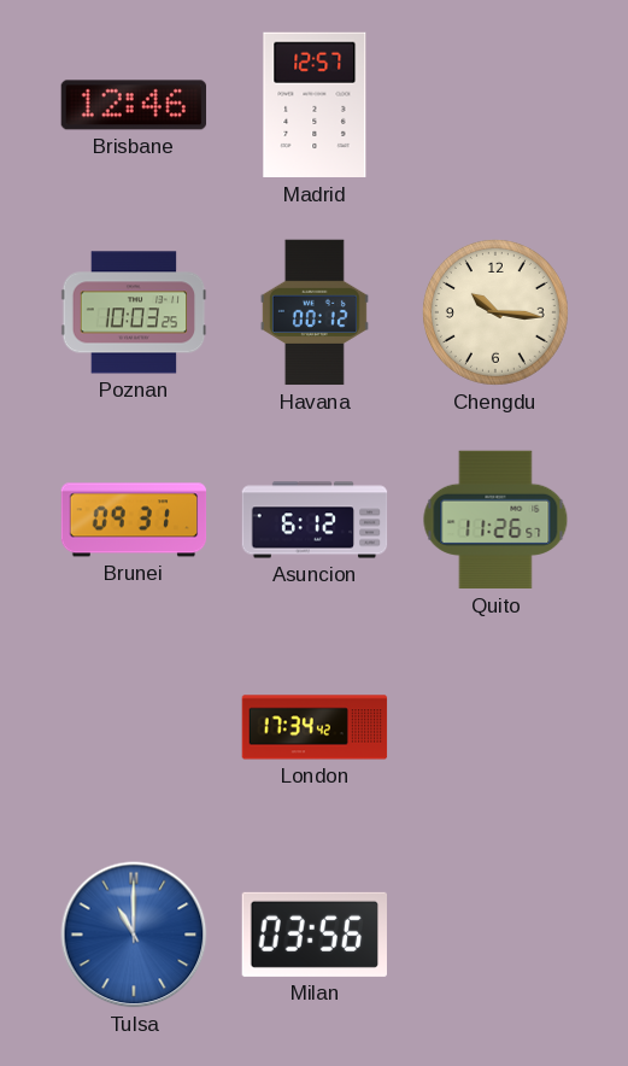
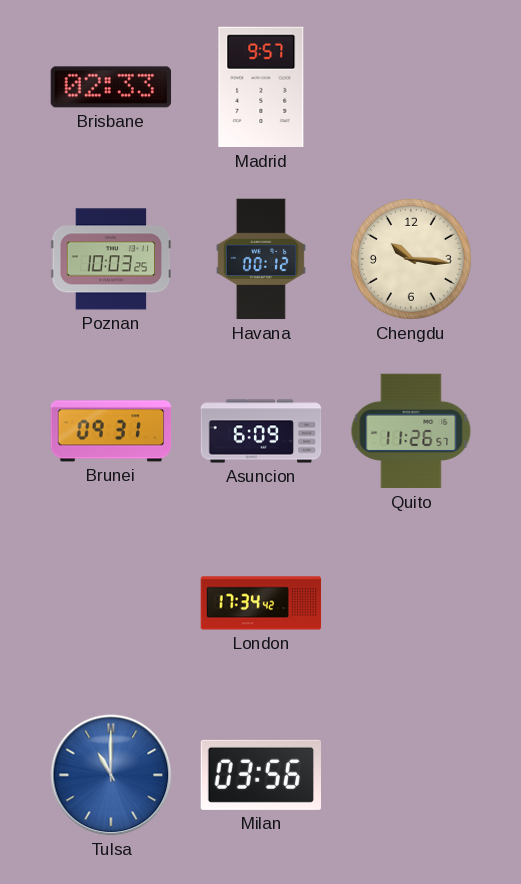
Brisbane: 12:46 -> 02:33
Madrid: 12:57 -> 9:57
Asuncion: 6:12 -> 6:09
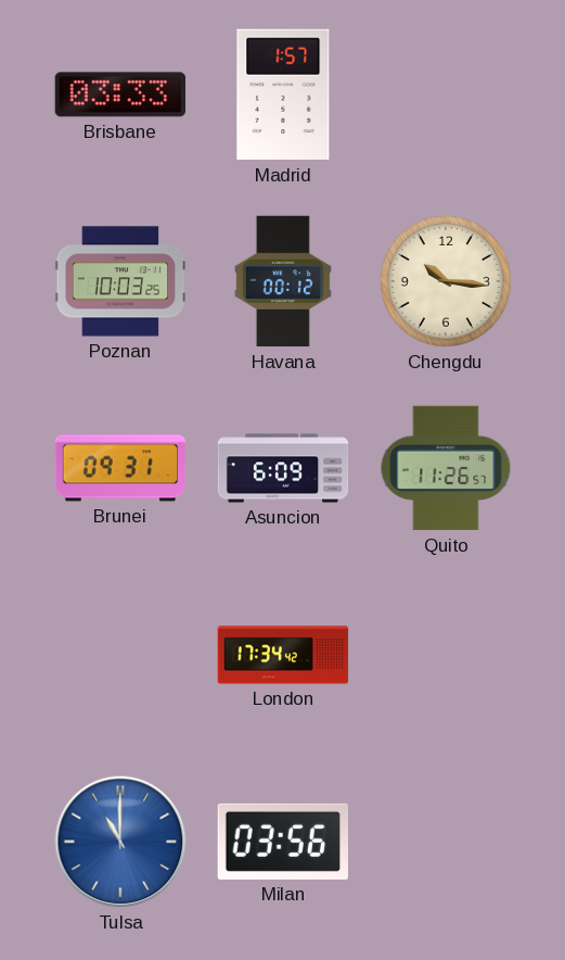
Brisbane: 02:33 -> 03:33
Madrid: 9:57 -> 1:57
